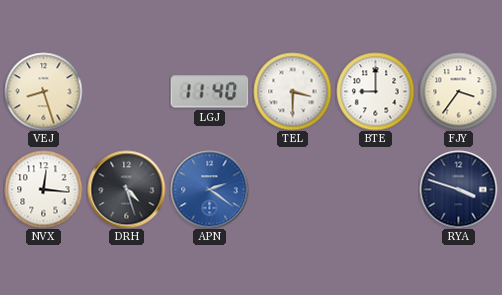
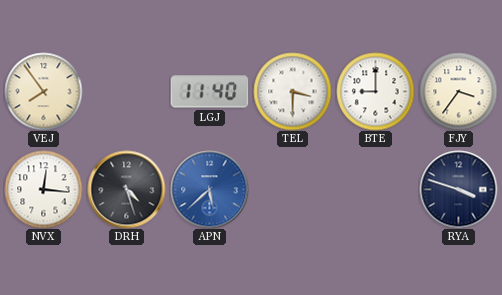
VEJ: 8:27 -> 7:54
APN: 2:21 -> 5:38
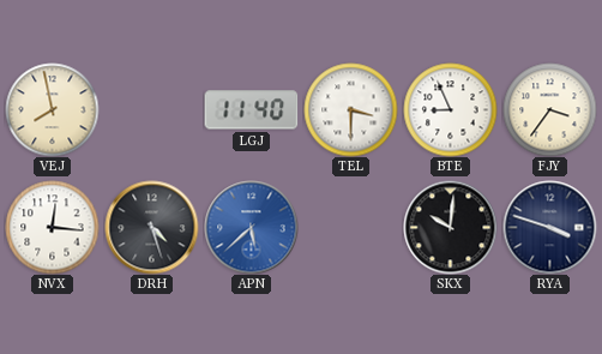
VEJ: 7:54 -> 7:58
BTE: 9:00 -> 8:56
SKX: none -> 10:01
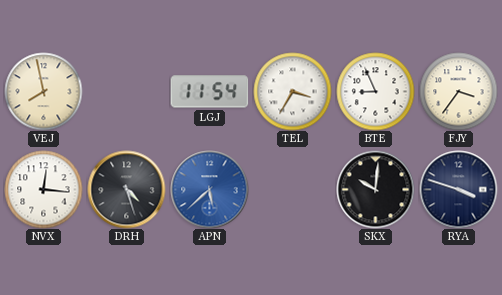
LGJ: 11:40 -> 11:54
TEL: 3:30 -> 3:35
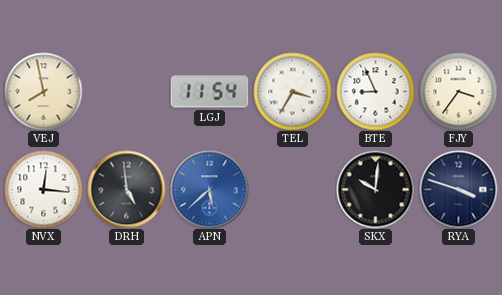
DRH: 4:27 -> 4:59
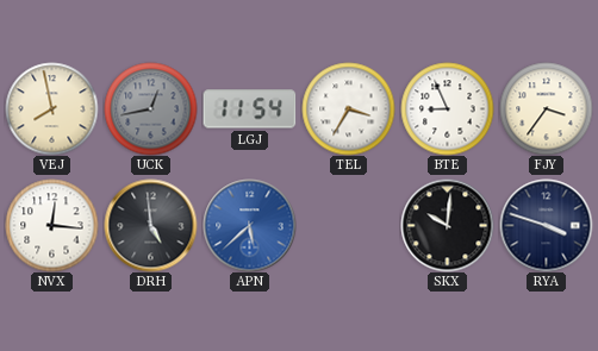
UCK: none -> 12:43
